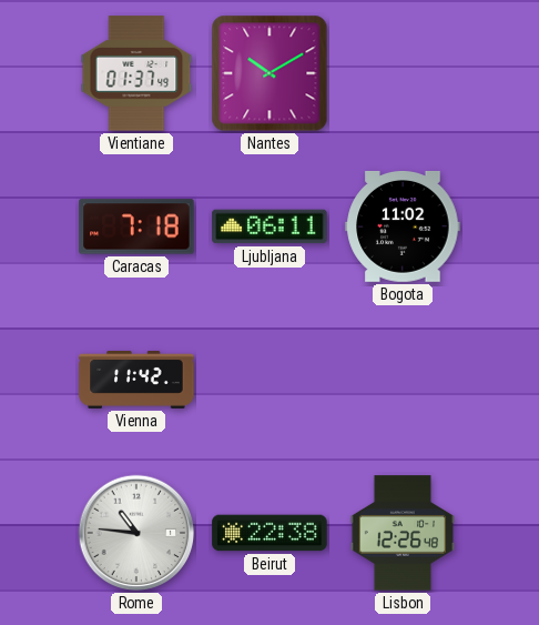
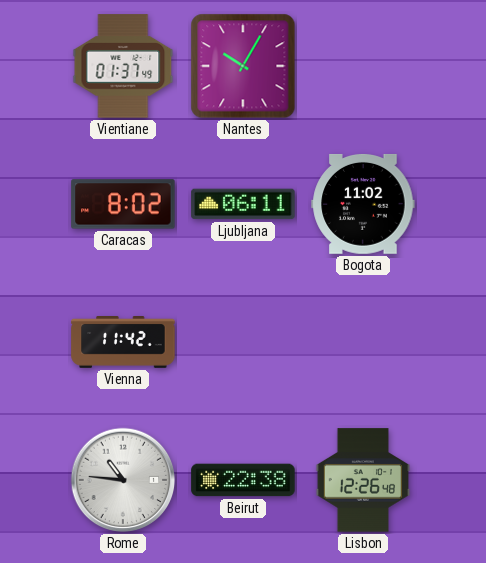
Nantes: 10:10 -> 10:05
Caracas: 7:18 -> 8:02
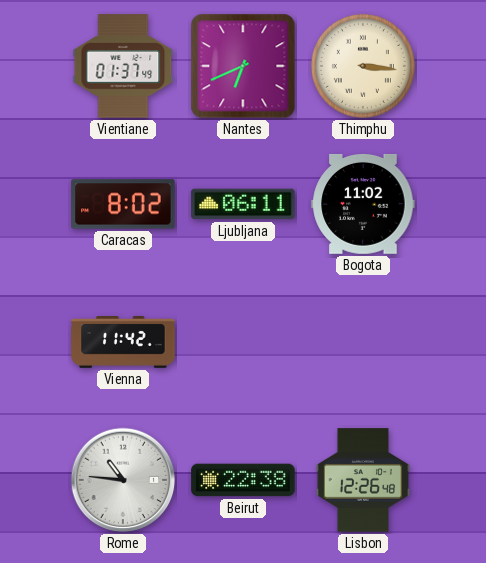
Nantes: 10:05 -> 6:41
Thimphu: none -> 3:16
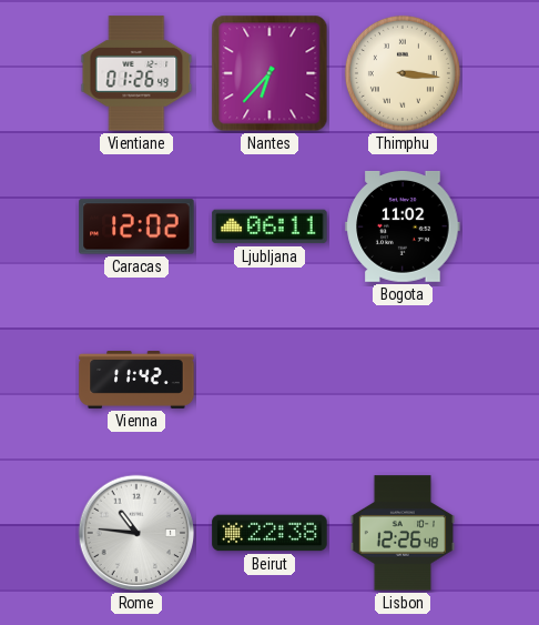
Vientiane: 01:37 -> 01:26
Nantes: 6:41 -> 6:37
Caracas: 8:02 -> 12:02
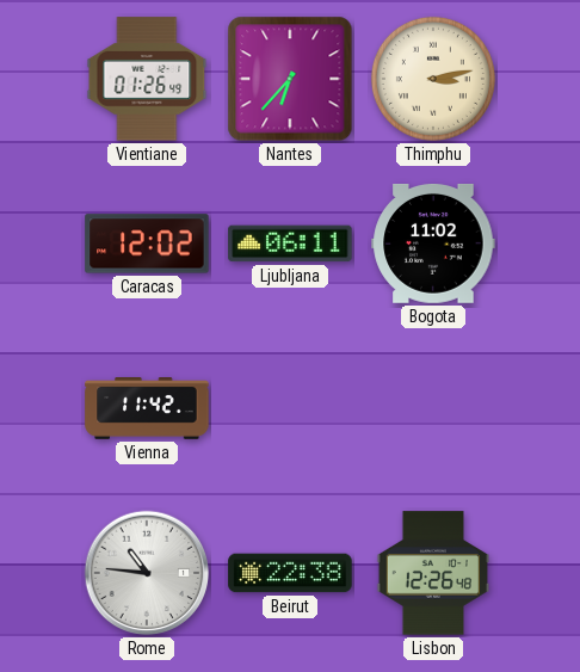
Thimphu: 3:16 -> 3:13
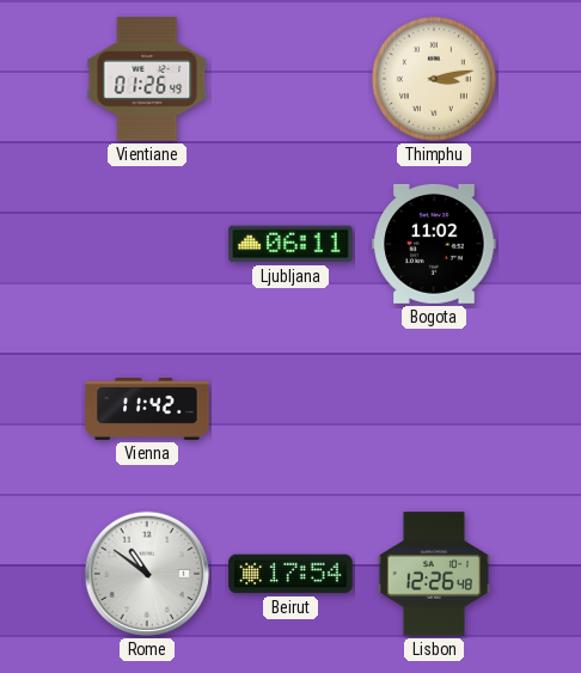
Nantes: 6:37 -> none
Caracas: 12:02 -> none
Rome: 10:46 -> 10:51
Beirut: 22:38 -> 17:54
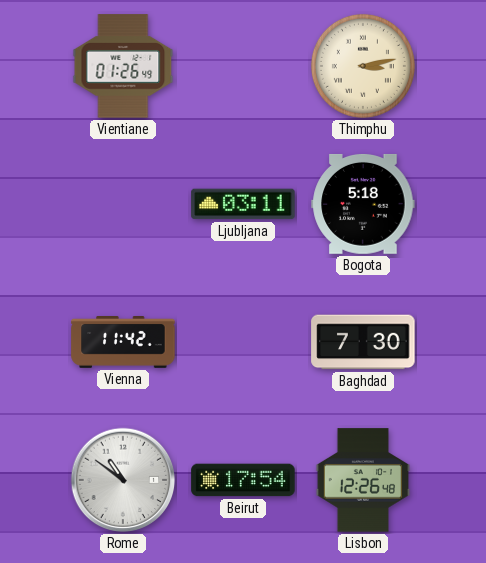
Ljubljana: 06:11 -> 03:11
Bogota: 11:02 -> 5:18
Baghdad: none -> 7:30
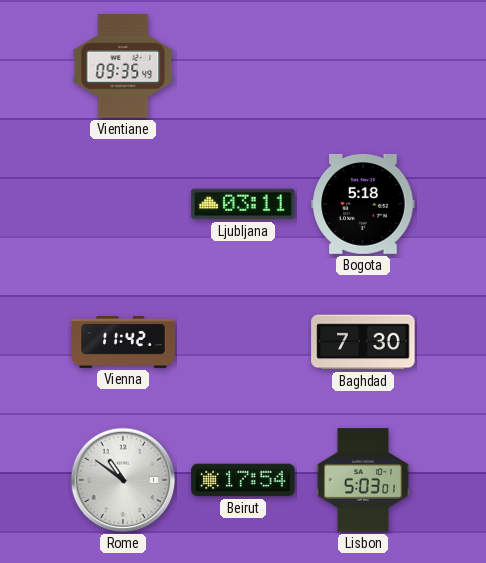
Vientiane: 01:26 -> 09:35
Thimphu: 3:13 -> none
Lisbon: 12:26 -> 5:03
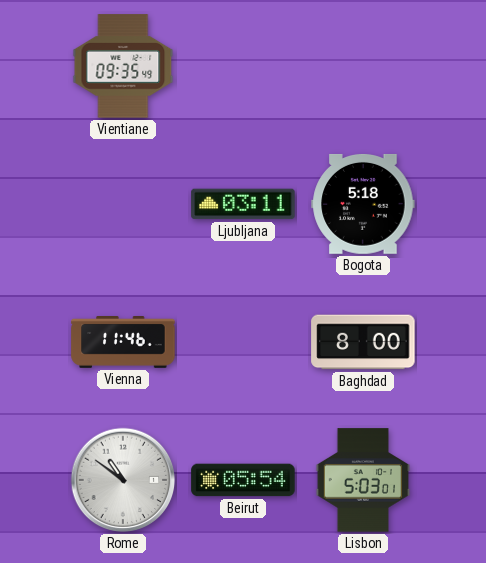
Vienna: 11:42 -> 11:46
Baghdad: 7:30 -> 8:00
Beirut: 17:54 -> 05:54
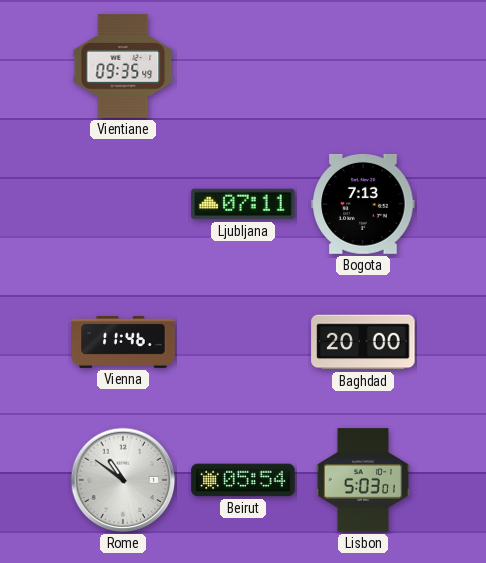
Ljubljana: 03:11 -> 07:11
Bogota: 5:18 -> 7:13
Baghdad: 8:00 -> 20:00
